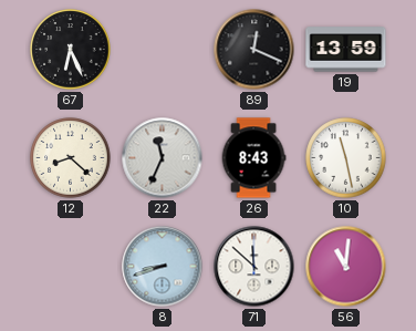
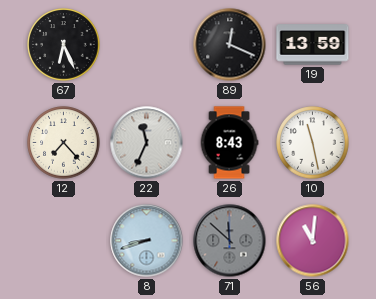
12: 8:22 -> 7:23
71 dial: white -> grey
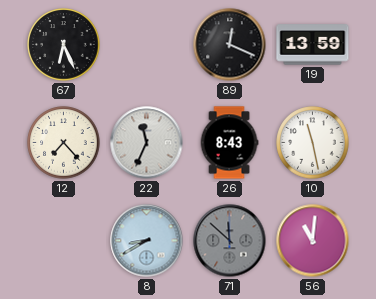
8: 8:42 -> 8:40
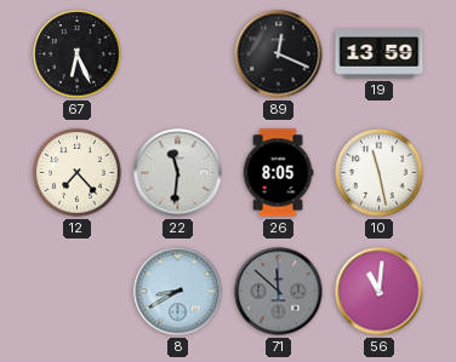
22: 11:34 -> 11:31
26: 8:43 -> 8:05
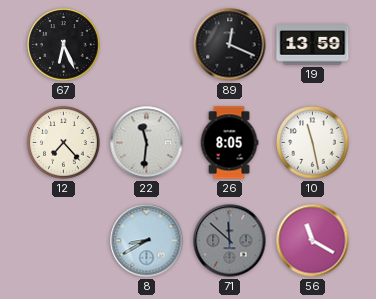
56: 11:01 -> 11:20
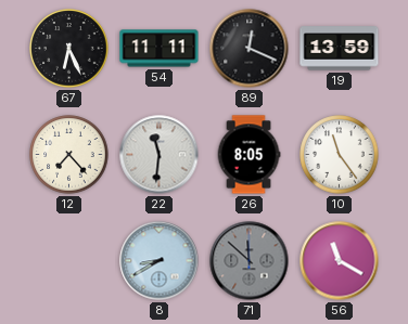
54: none -> 11:11
10: 11:28 -> 11:24
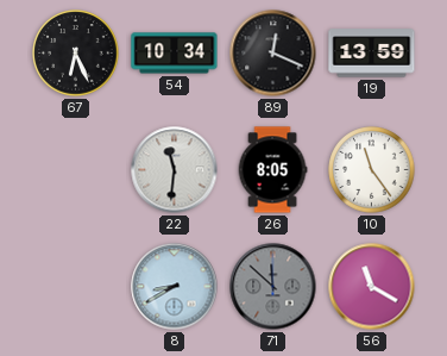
54: 11:11 -> 10:34
12: 7:23 -> none
